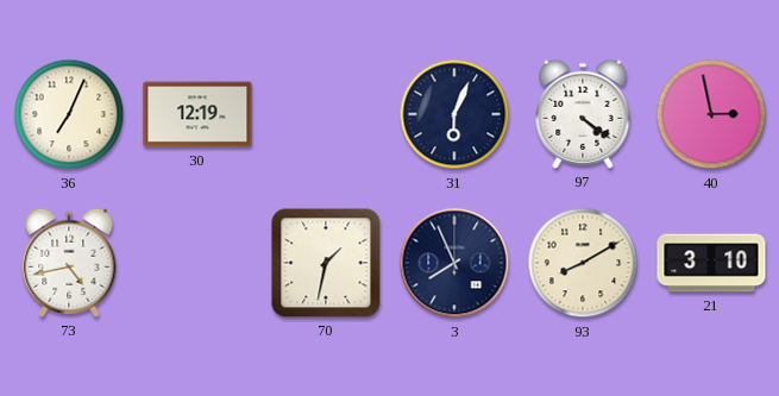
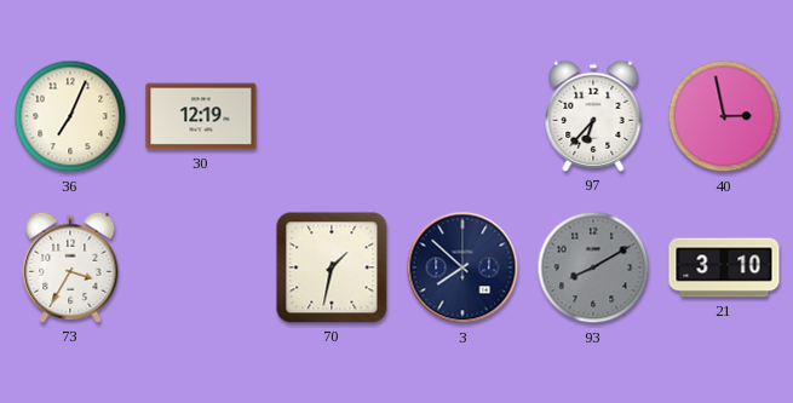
31: 6:04 -> none
97: 4:21 -> 6:37
73: 4:43 -> 3:35
3: 7:56 -> 7:52
93 dial: cream -> grey
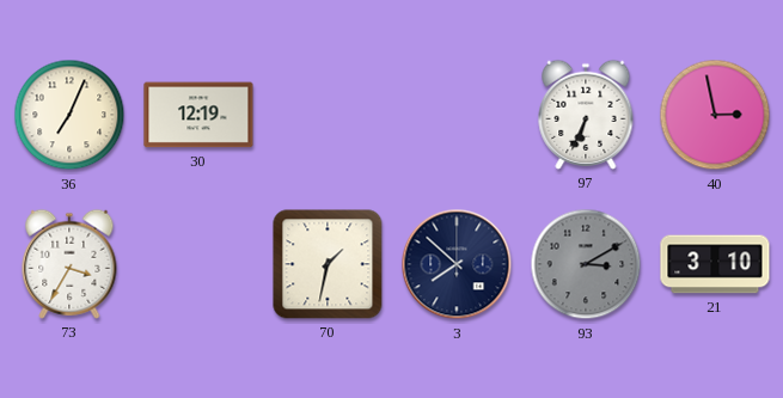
97: 6:37 -> 6:34
93: 8:10 -> 3:10
